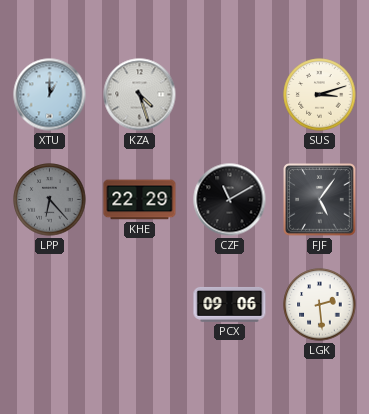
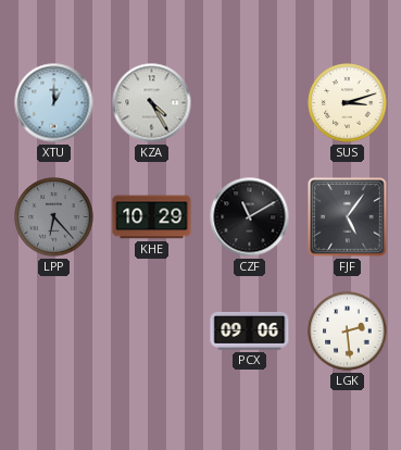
KZA: 4:27 -> 4:25
KHE: 22:29 -> 10:29
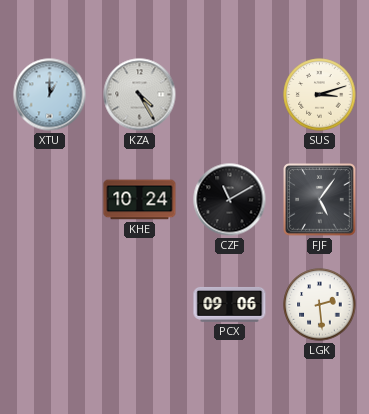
LPP: 6:23 -> none
KHE: 10:29 -> 10:24
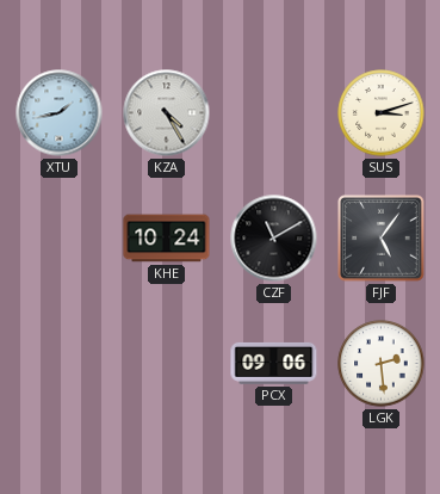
XTU: 1:00 -> 1:43
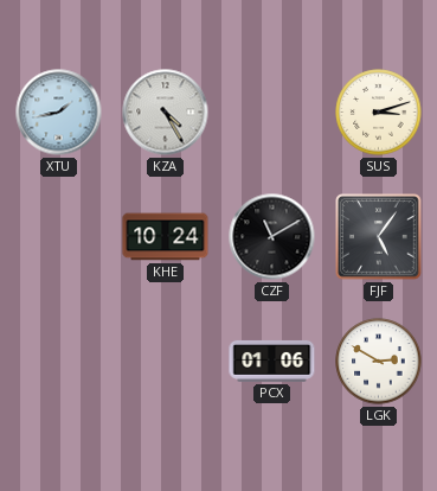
PCX: 09:06 -> 01:06
LGK: 2:29 -> 2:50
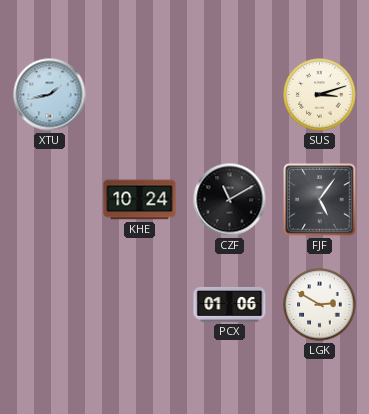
KZA: 4:25 -> none
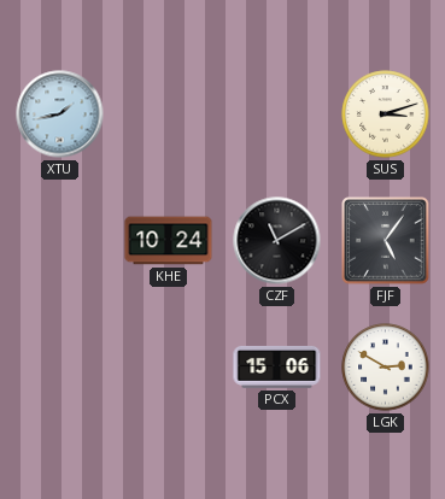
PCX: 01:06 -> 15:06
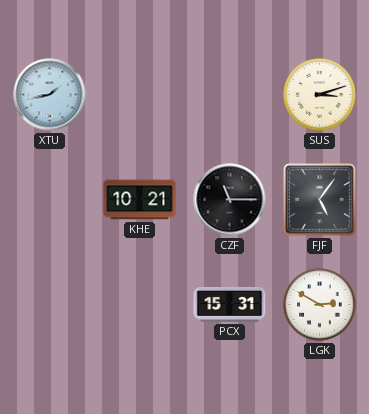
KHE: 10:24 -> 10:21
CZF: 11:10 -> 11:15
PCX: 15:06 -> 15:31
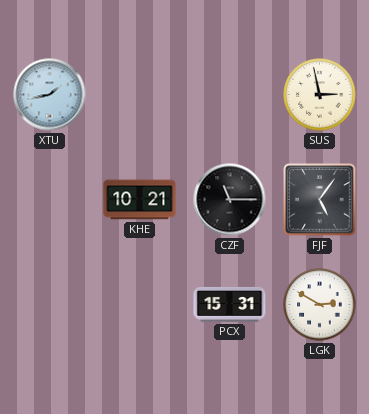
SUS: 3:12 -> 2:58
